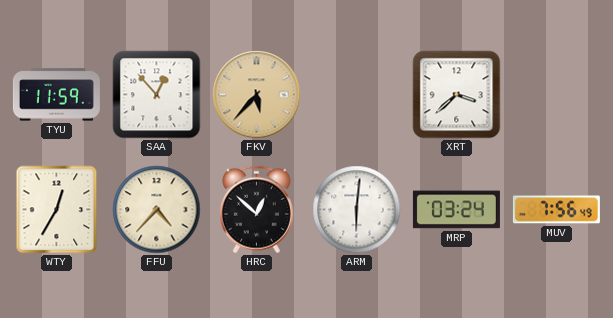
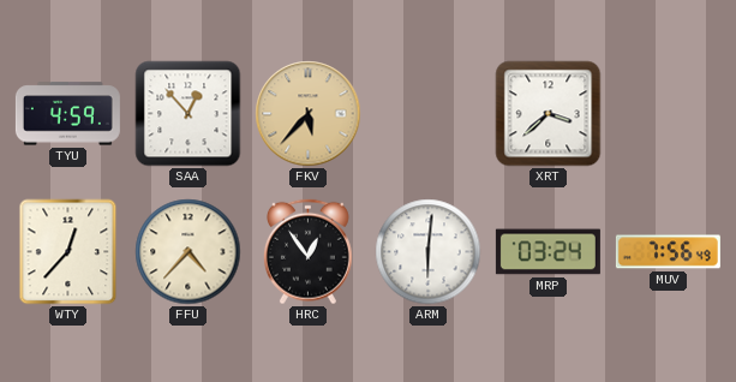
TYU: 11:59 -> 4:59
WTY: 12:35 -> 12:37
HRC: 12:52 -> 12:54
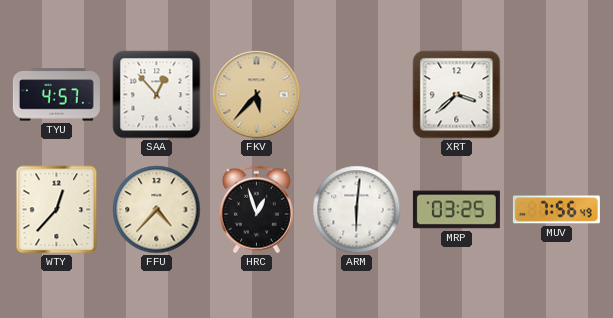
TYU: 4:59 -> 4:57
HRC: 12:54 -> 12:57
MRP: 03:24 -> 03:25
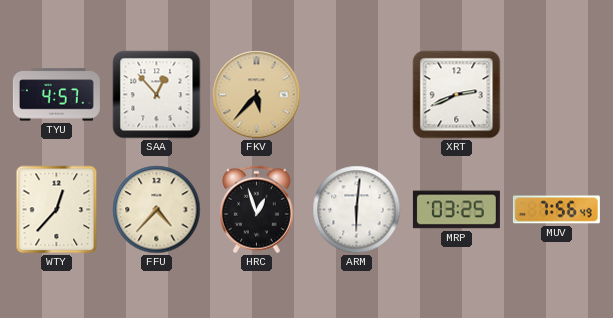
XRT: 3:38 -> 2:41
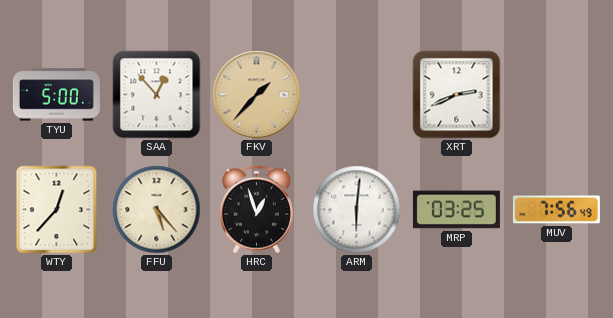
TYU: 4:57 -> 5:00
FKV: 5:37 -> 1:37
FFU: 4:37 -> 5:23
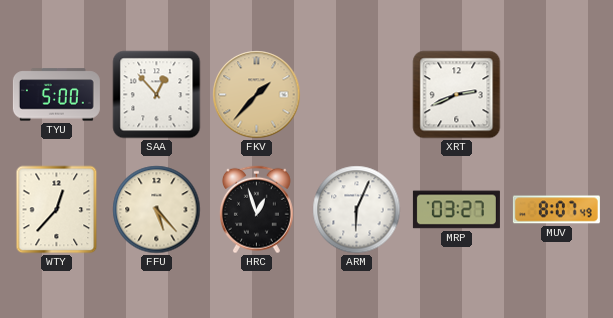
ARM: 6:01 -> 6:04
MRP: 03:25 -> 03:27
MUV: 7:56 -> 8:07
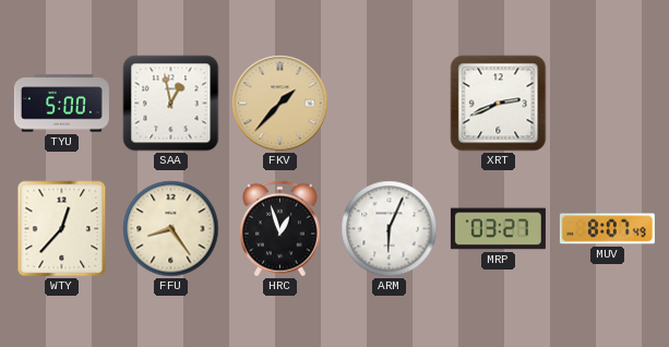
SAA: 12:53 -> 12:58
FFU: 5:23 -> 8:24
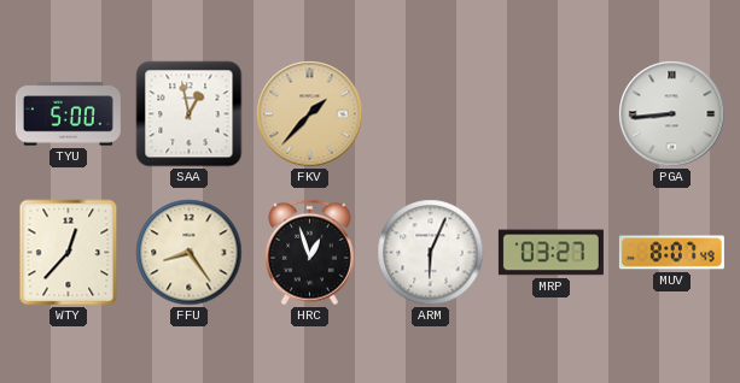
XRT: 2:41 -> none
PGA: none -> 8:44
